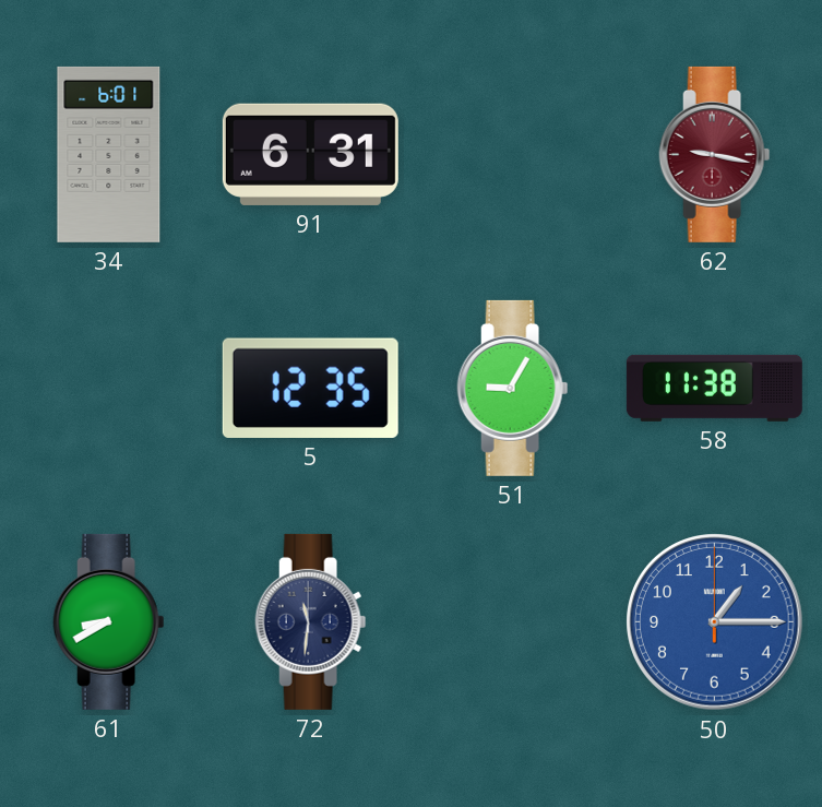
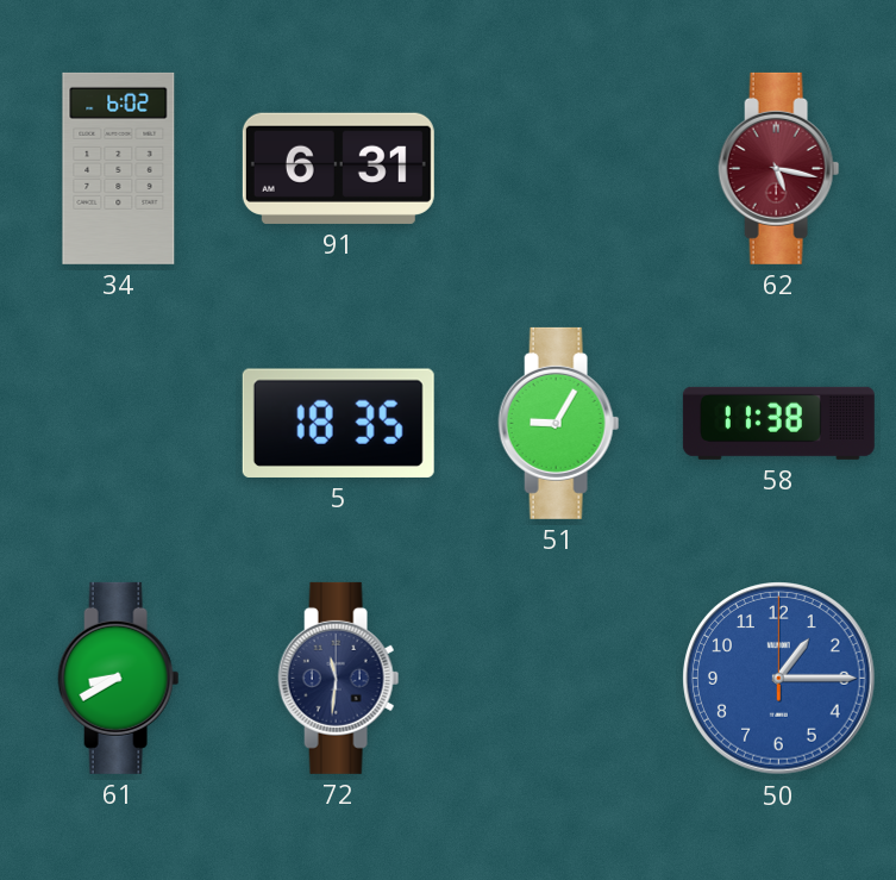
34: 6:01 -> 6:02
62: 9:17 -> 5:17
5: 12:35 -> 18:35
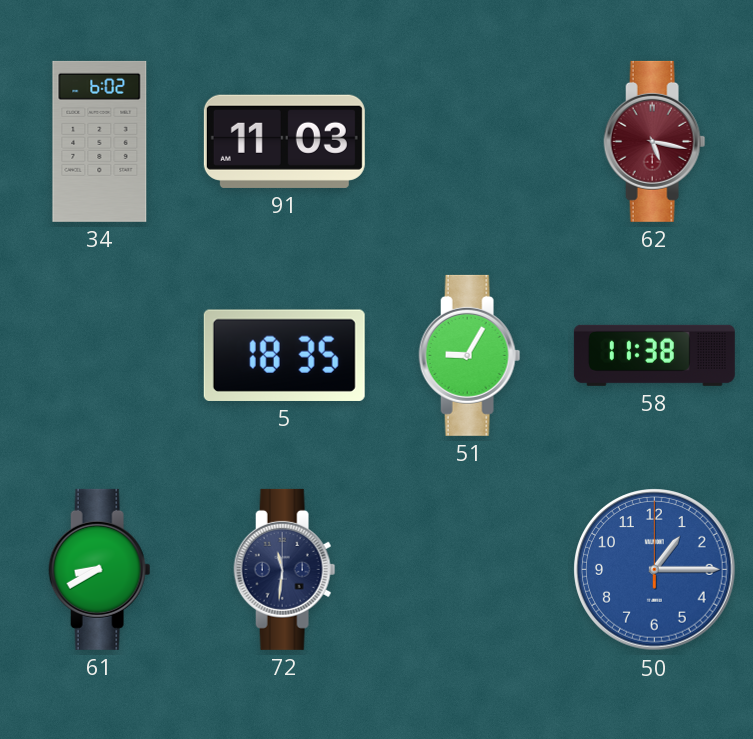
91: 6:31 -> 11:03
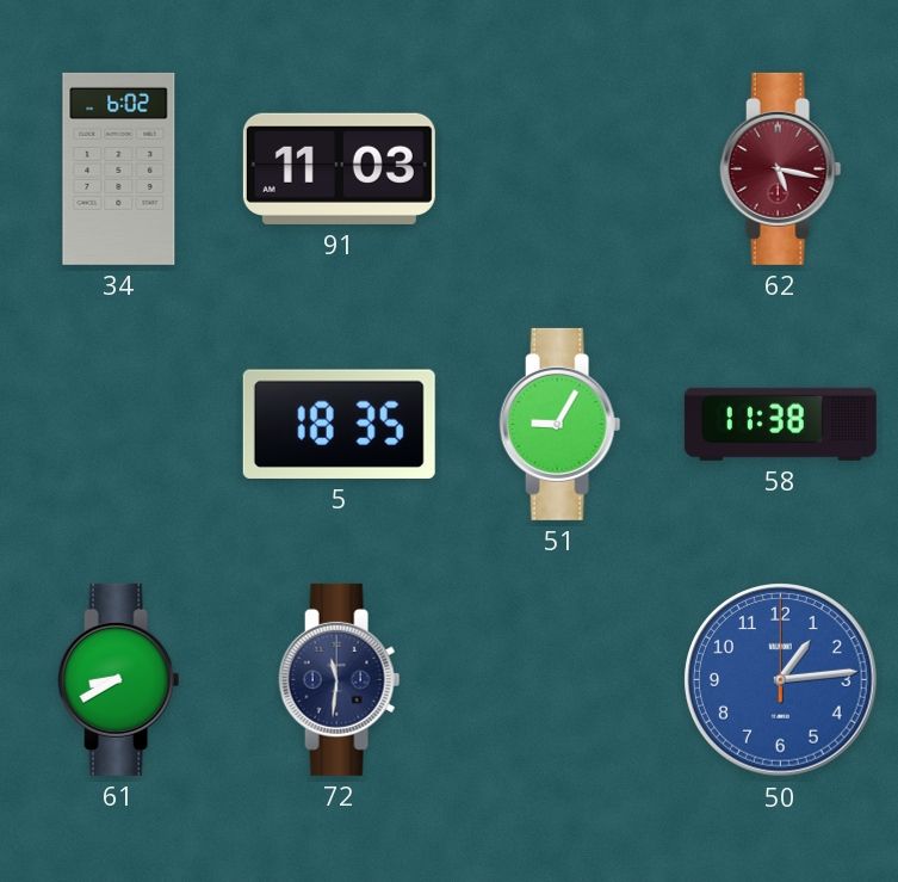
50: 1:15 -> 1:14
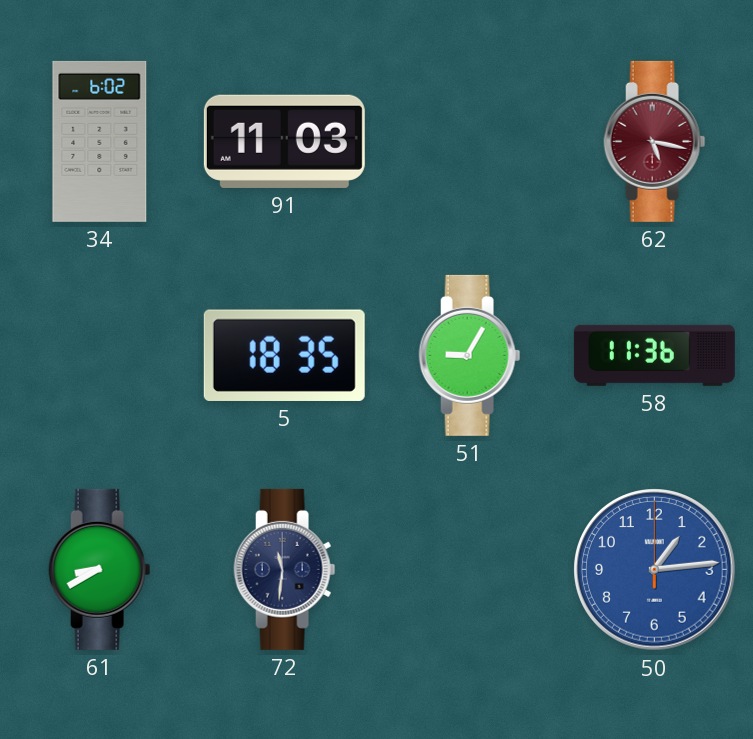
58: 11:38 -> 11:36
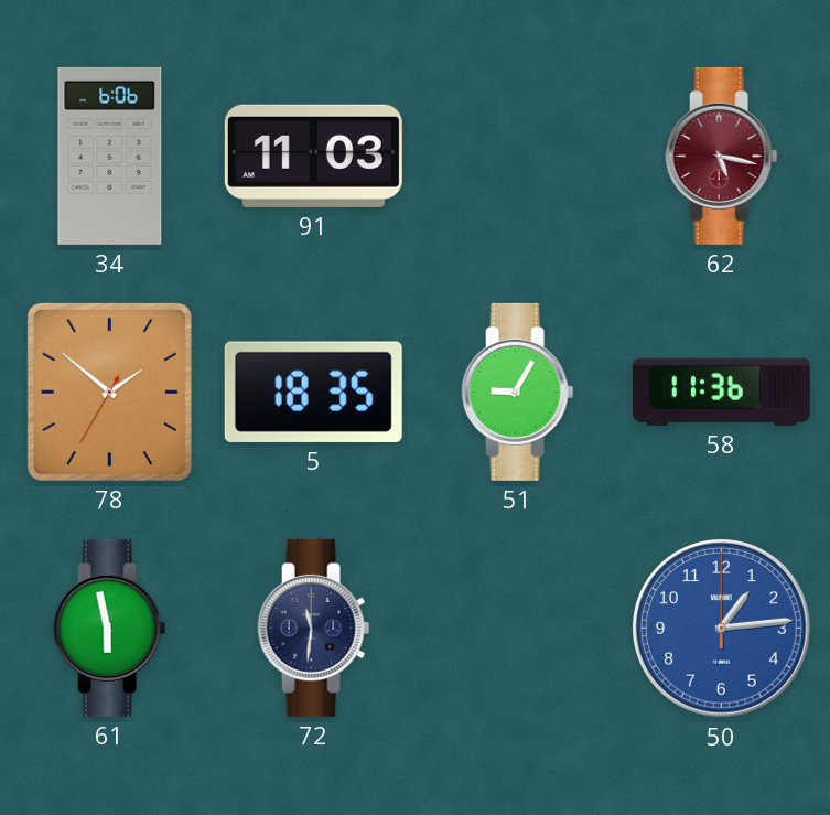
34: 6:02 -> 6:06
78: none -> 1:51
61: 8:40 -> 5:58
